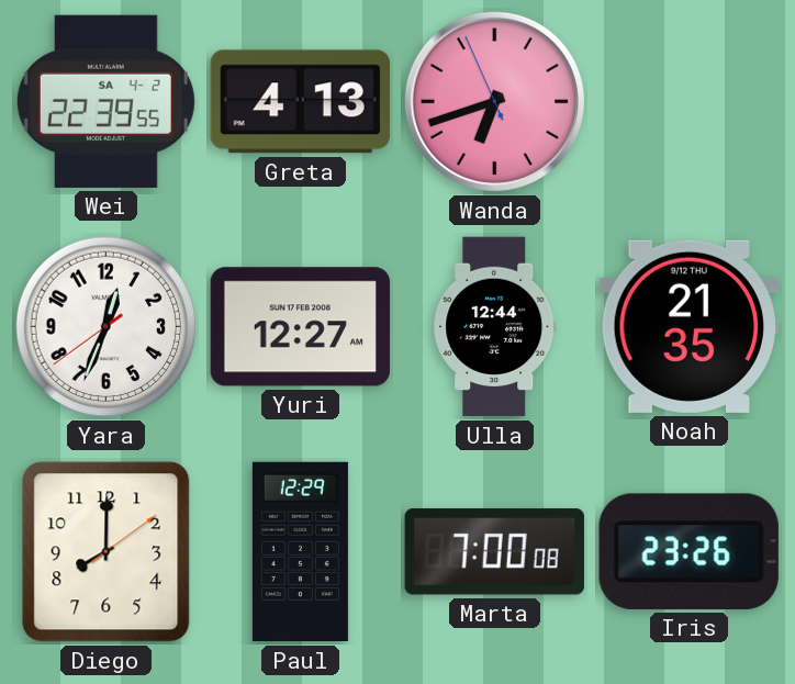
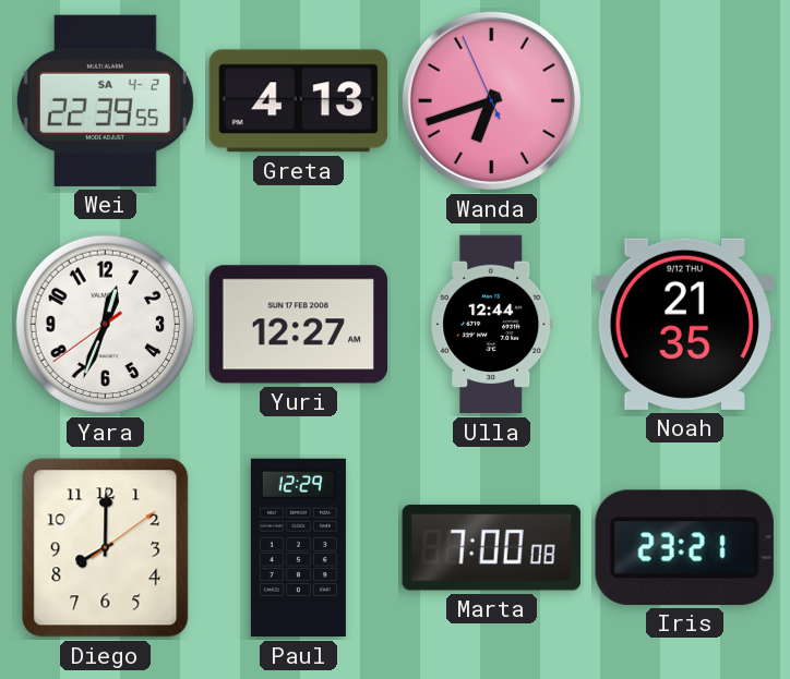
Iris: 23:26 -> 23:21
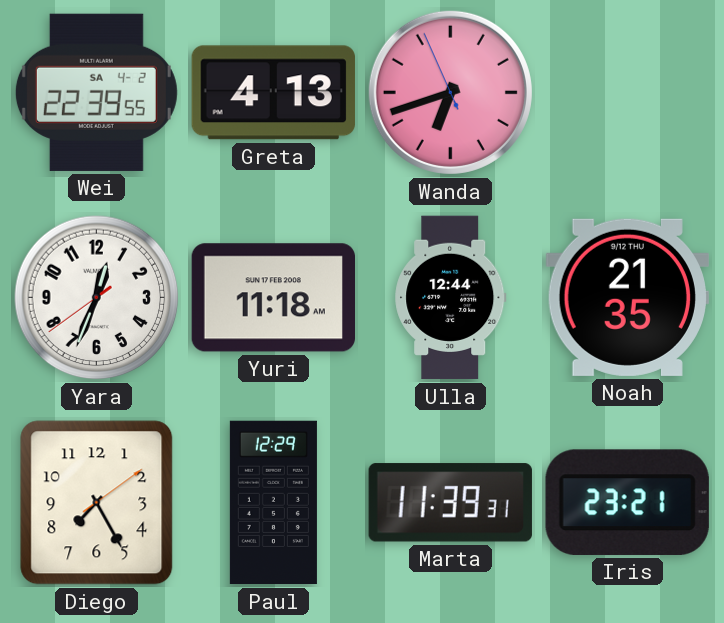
Yuri: 12:27 -> 11:18
Diego: 8:00 -> 7:25
Marta: 7:00 -> 11:39
